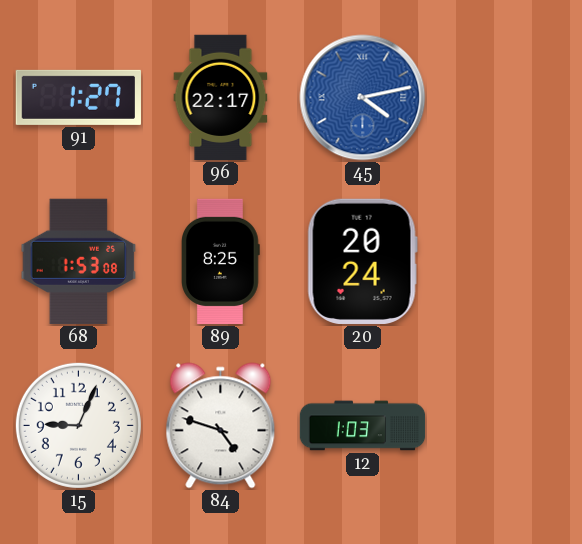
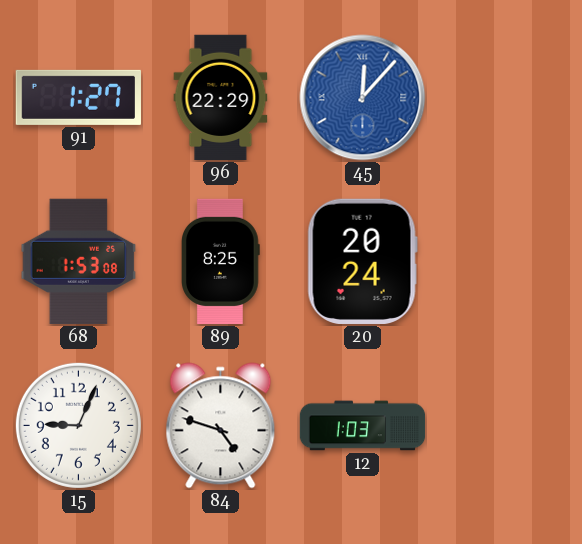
96: 22:17 -> 22:29
45: 4:13 -> 12:07
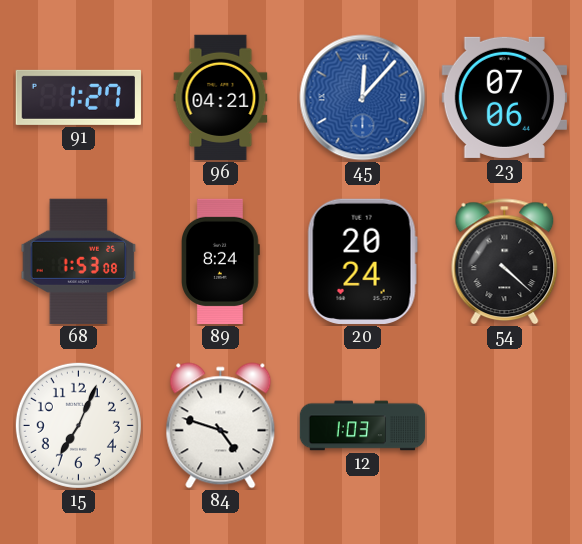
96: 22:29 -> 04:21
23: none -> 07:06
89: 8:25 -> 8:24
54: none -> 4:22
15: 9:04 -> 7:04
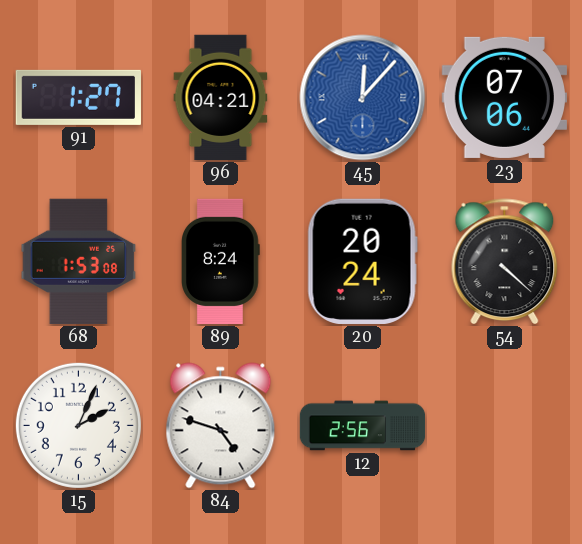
15: 7:04 -> 2:04
12: 1:03 -> 2:56
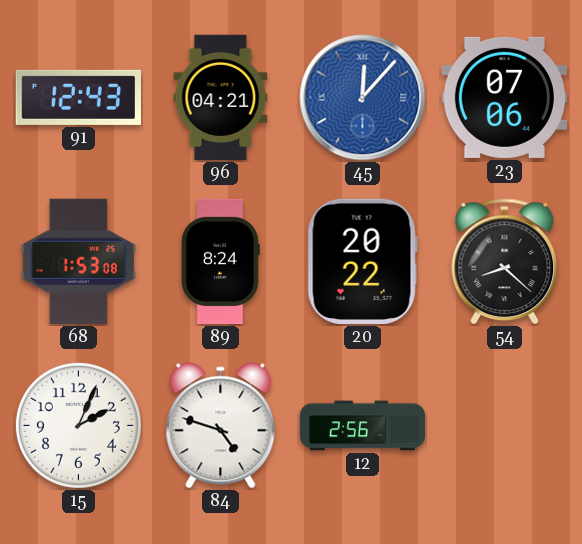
91: 1:27 -> 12:43
20: 20:24 -> 20:22
54: 4:22 -> 8:22
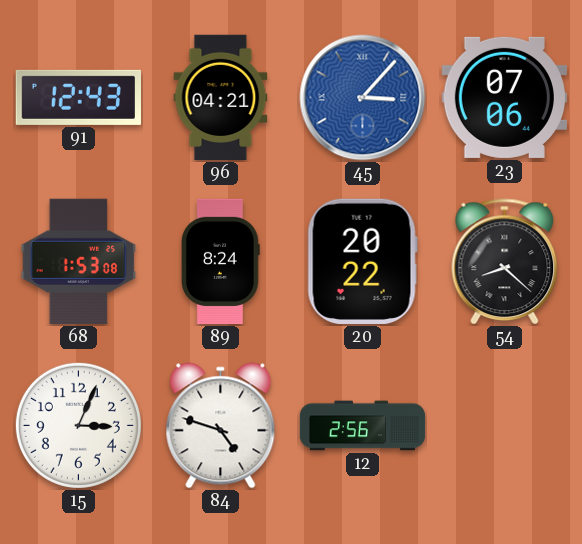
45: 12:07 -> 3:07
15: 2:04 -> 3:04
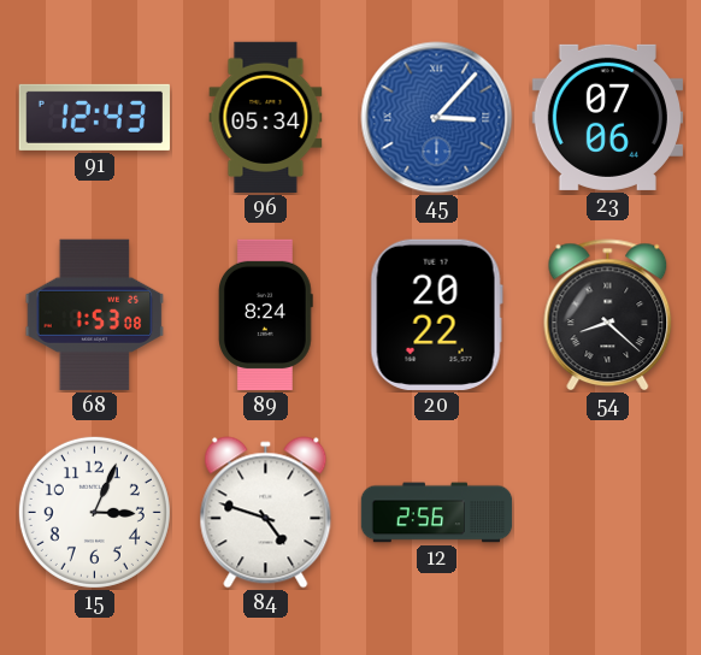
96: 04:21 -> 05:34
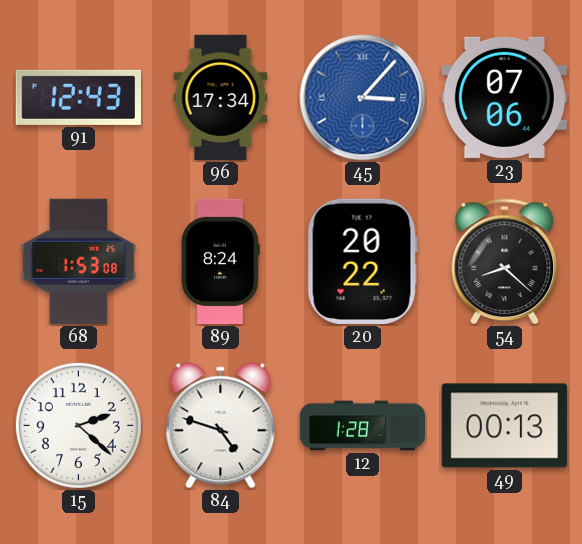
96: 05:34 -> 17:34
15: 3:04 -> 2:22
12: 2:56 -> 1:28
49: none -> 00:13
